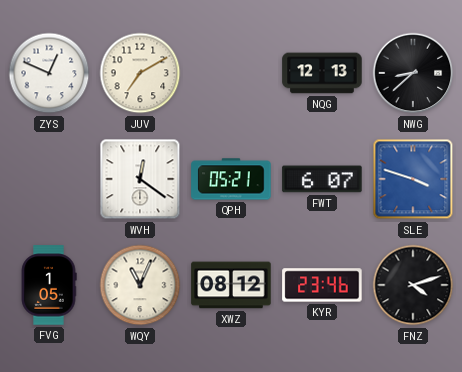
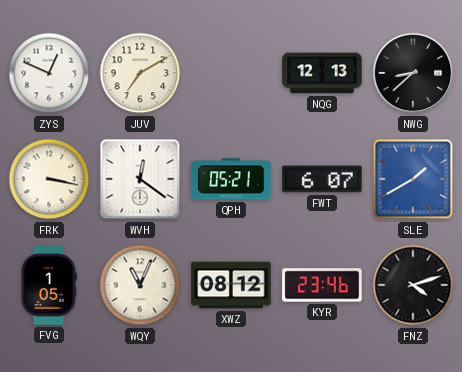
FRK: none -> 3:17
SLE: 3:48 -> 1:40
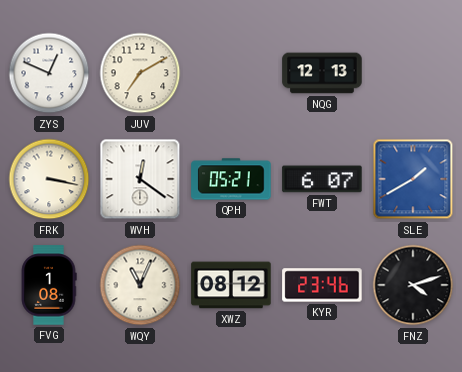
NWG: 8:38 -> none
FVG: 1:05 -> 1:08
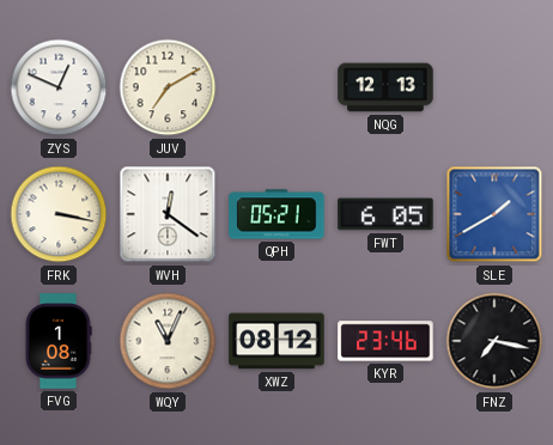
FWT: 6:07 -> 6:05
FNZ: 4:12 -> 7:17
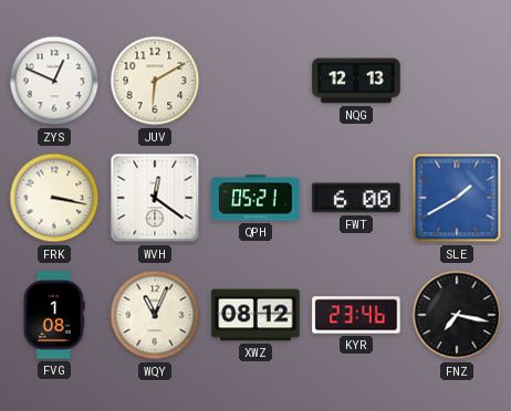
JUV: 7:10 -> 6:10
FWT: 6:05 -> 6:00
